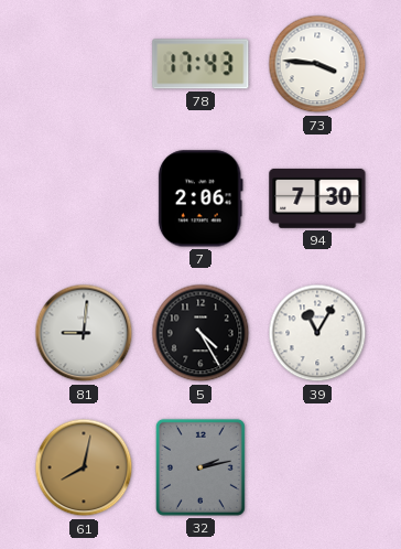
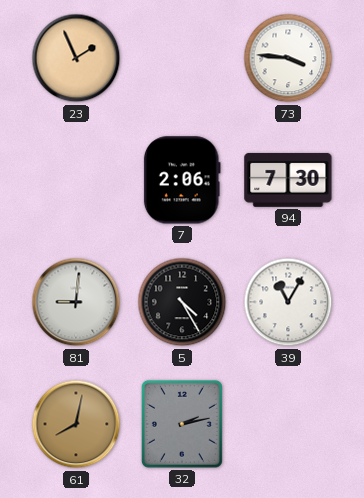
23: none -> 1:56
78: 17:43 -> none
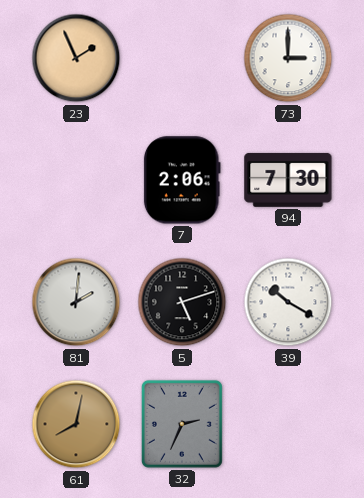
73: 3:46 -> 3:00
81: 9:01 -> 2:01
5: 4:25 -> 5:12
39: 11:05 -> 10:20
32: 2:13 -> 2:34
